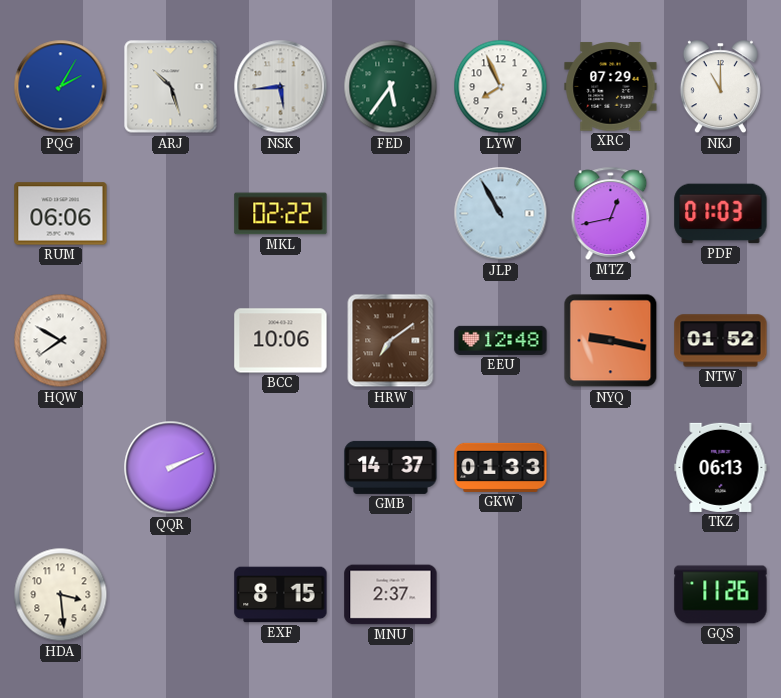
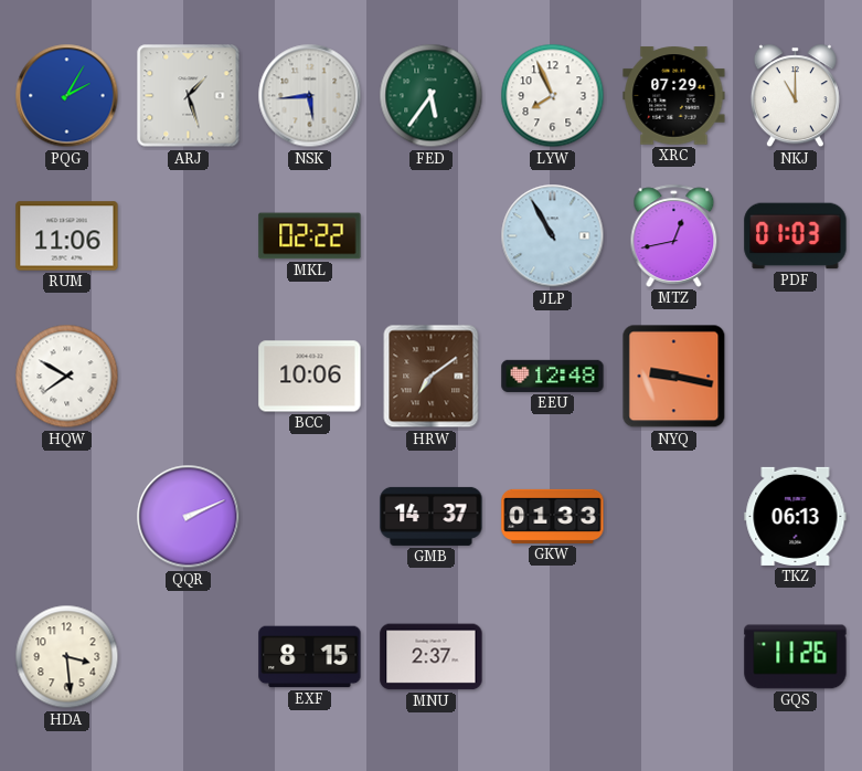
ARJ: 10:27 -> 1:27
RUM: 06:06 -> 11:06
NTW: 01:52 -> none
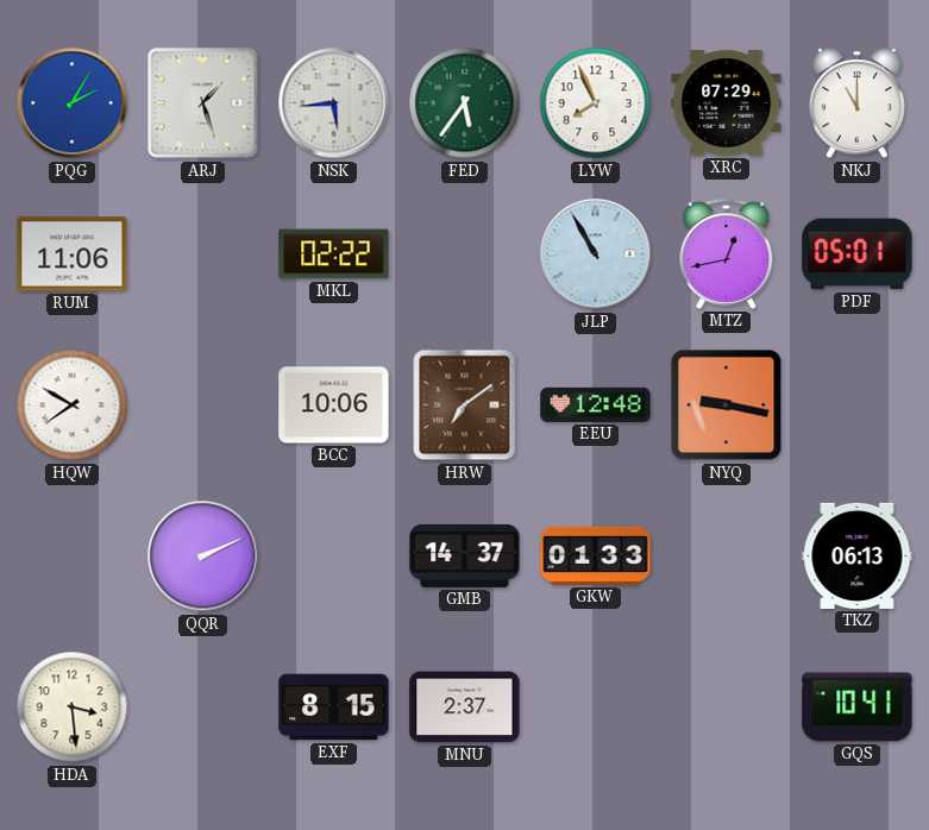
PDF: 01:03 -> 05:01
GQS: 11:26 -> 10:41
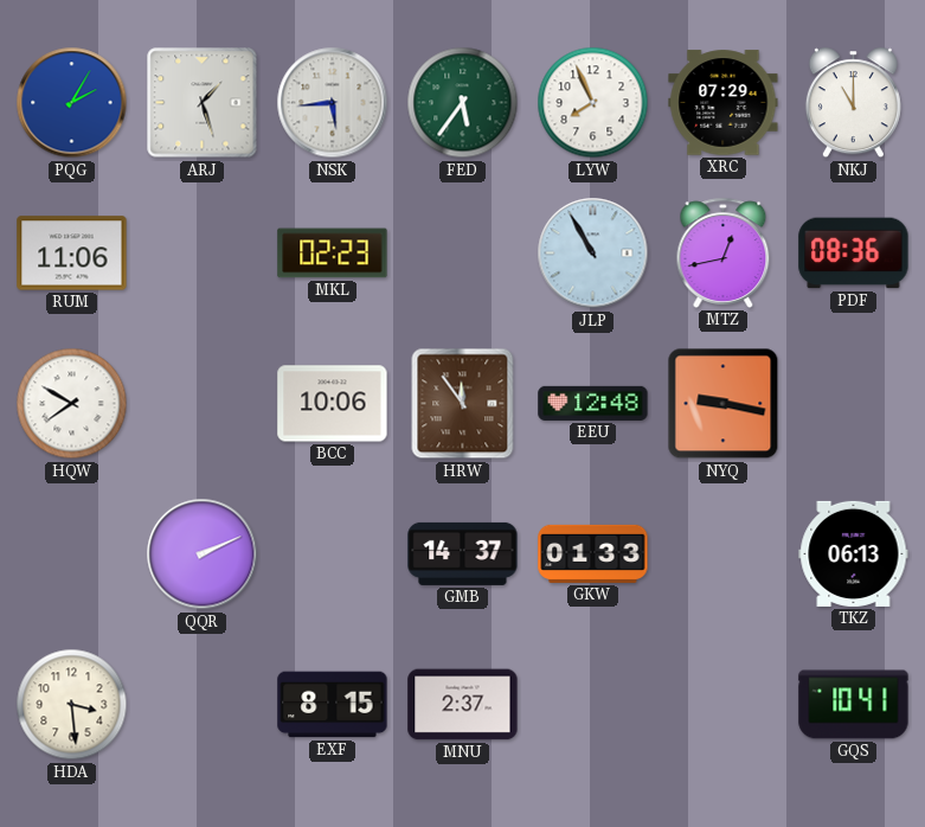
MKL: 02:22 -> 02:23
PDF: 05:01 -> 08:36
HRW: 7:09 -> 11:54
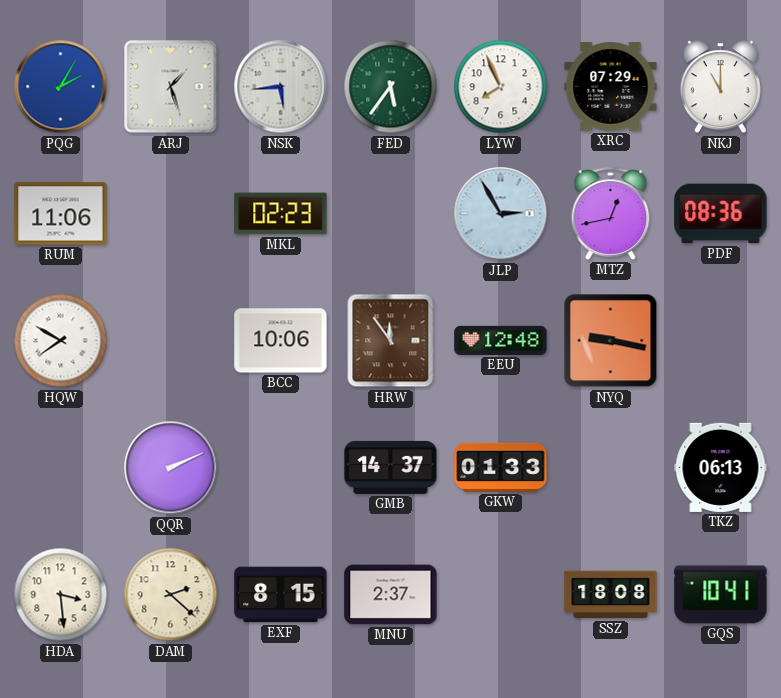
JLP: 10:55 -> 2:55
DAM: none -> 2:22
SSZ: none -> 18:08
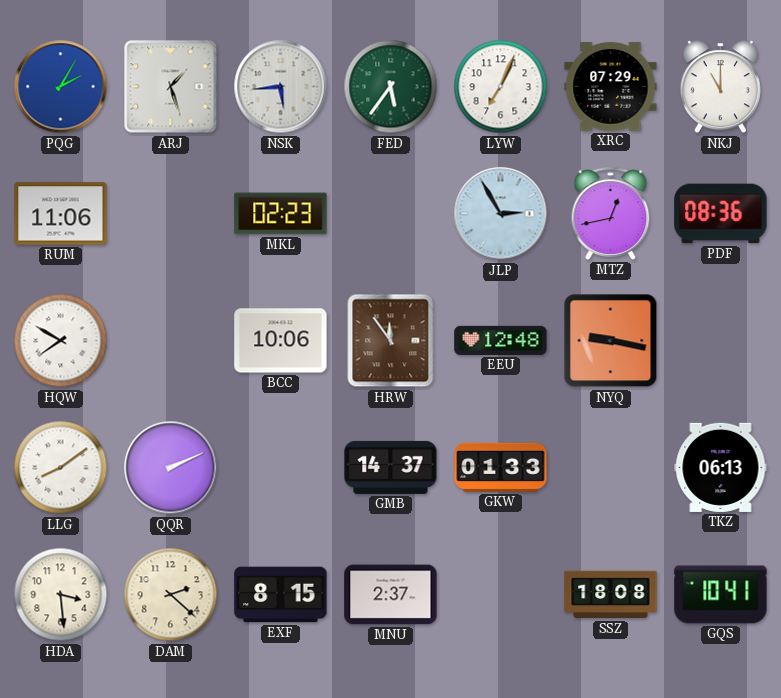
LYW: 7:56 -> 7:04
LLG: none -> 8:09
